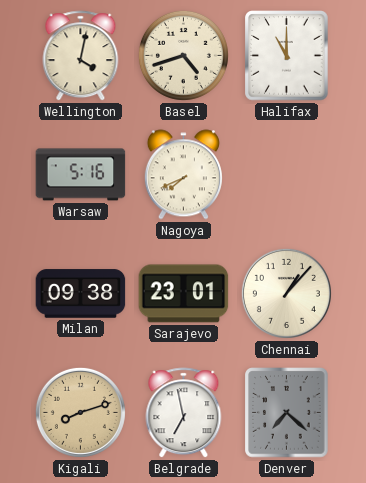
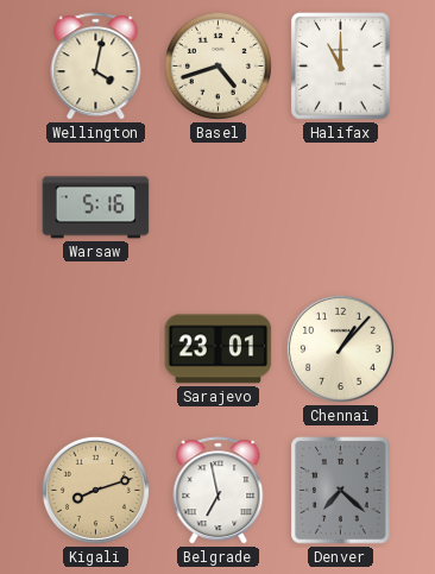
Nagoya: 7:41 -> none
Milan: 09:38 -> none
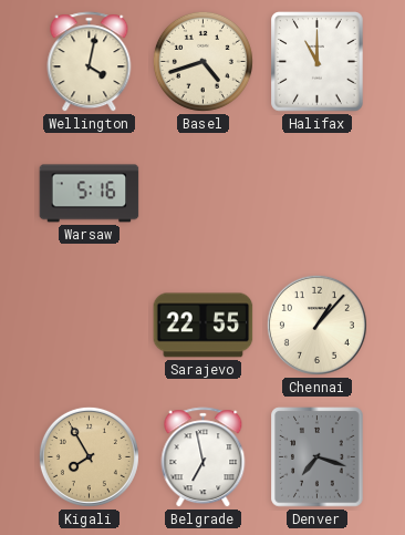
Sarajevo: 23:01 -> 22:55
Kigali: 8:12 -> 7:55
Denver: 7:22 -> 7:18
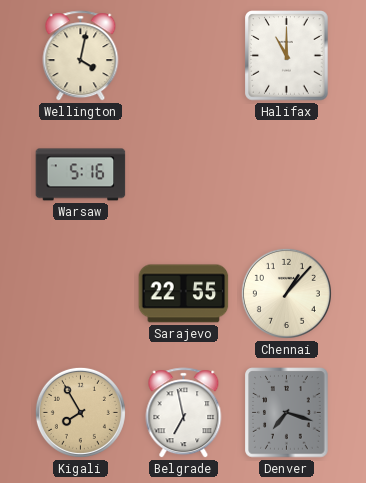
Basel: 4:42 -> none
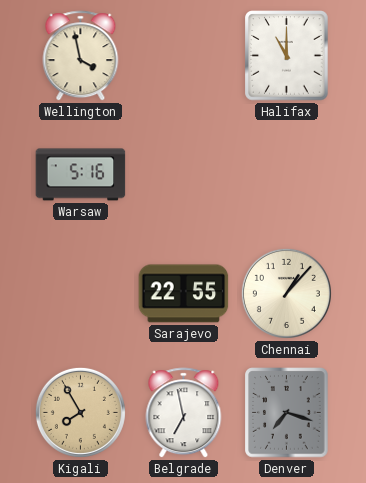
Wellington: 4:02 -> 3:58
